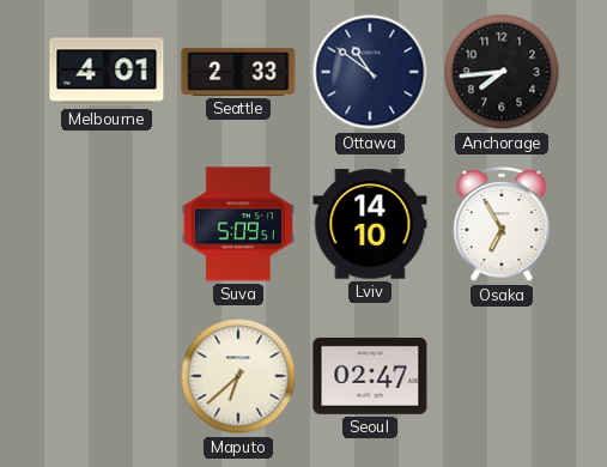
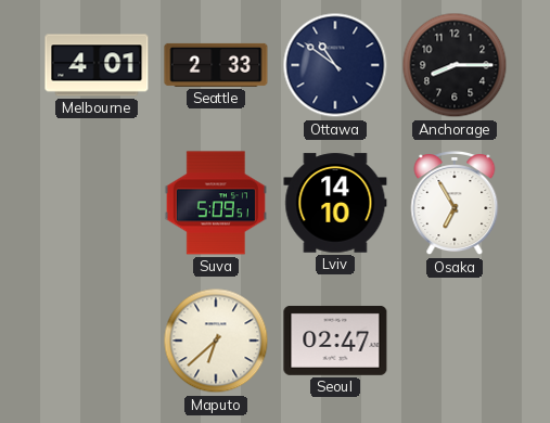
Anchorage: 7:44 -> 8:15
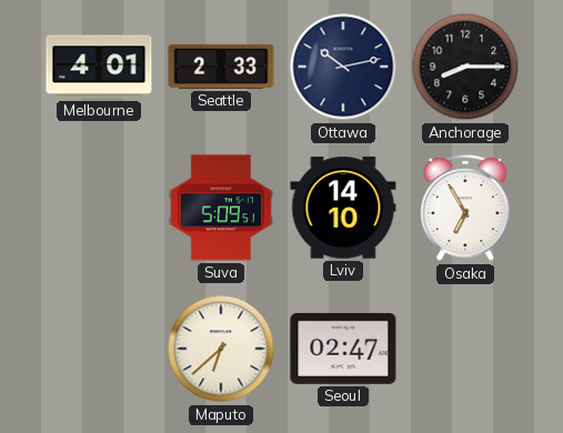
Ottawa: 10:51 -> 10:13
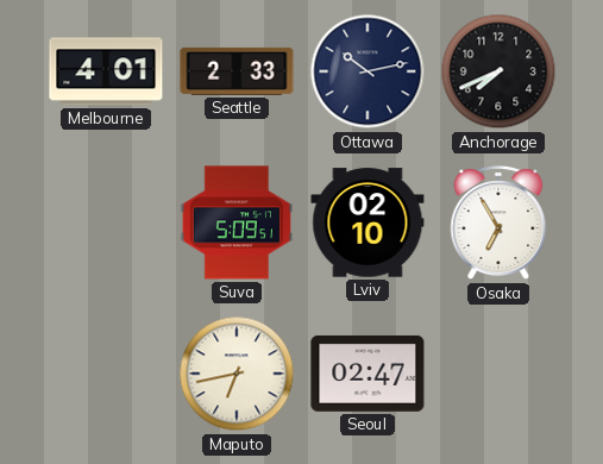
Anchorage: 8:15 -> 7:41
Lviv: 14:10 -> 02:10
Maputo: 6:38 -> 6:43
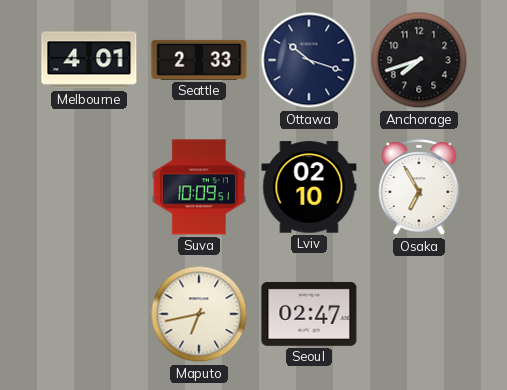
Ottawa: 10:13 -> 10:18
Anchorage: 7:41 -> 7:42
Suva: 5:09 -> 10:09
